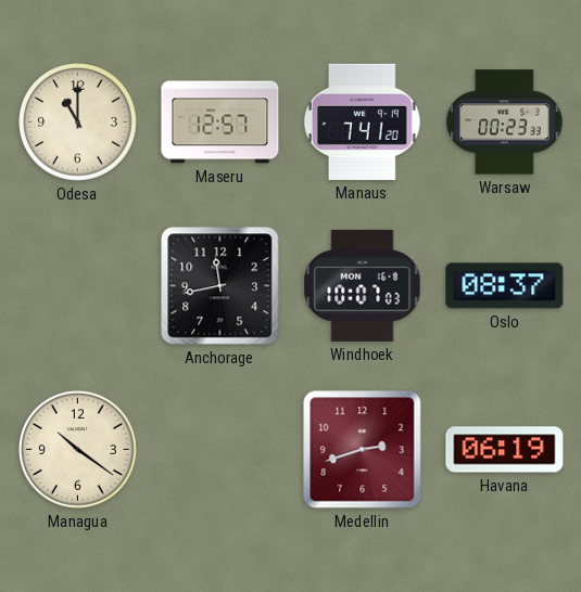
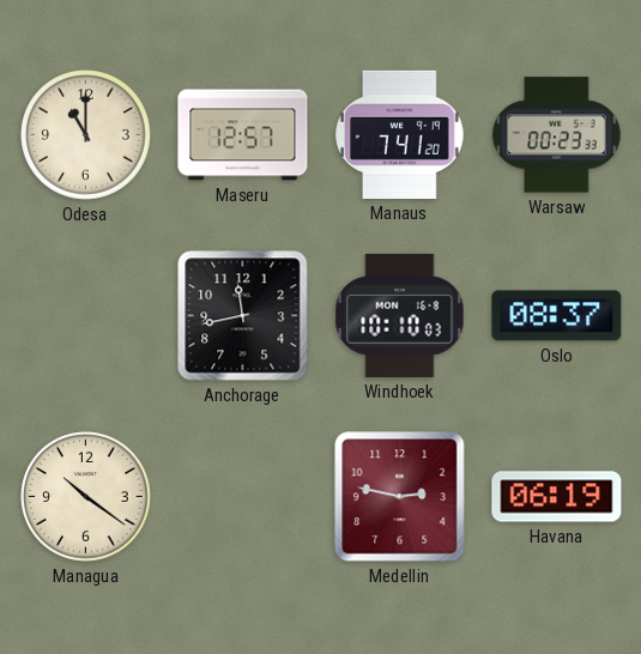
Windhoek: 10:07 -> 10:10
Medellin: 2:42 -> 2:47
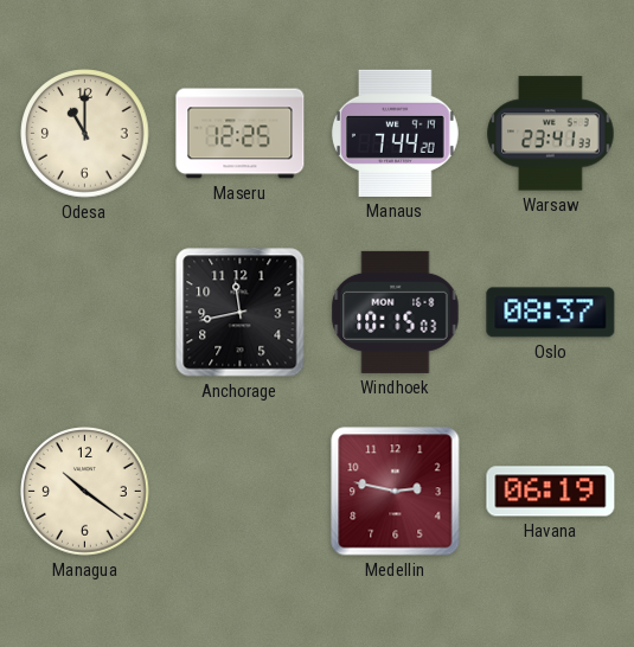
Maseru: 12:57 -> 12:25
Manaus: 7:41 -> 7:44
Warsaw: 00:23 -> 23:41
Windhoek: 10:10 -> 10:15
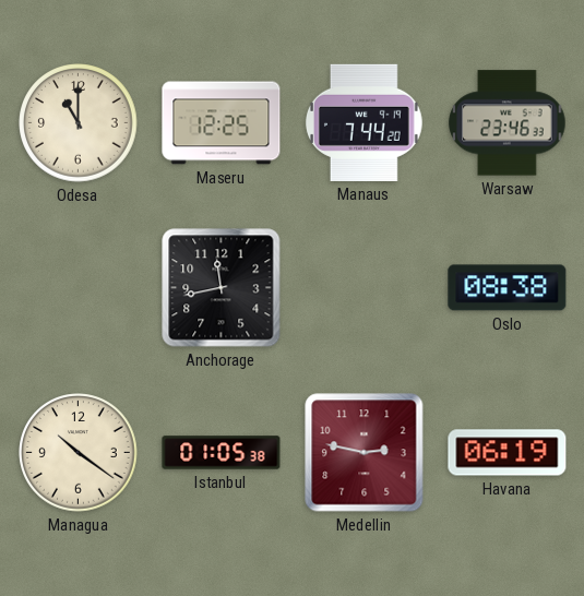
Warsaw: 23:41 -> 23:46
Windhoek: 10:15 -> none
Oslo: 08:37 -> 08:38
Istanbul: none -> 01:05
